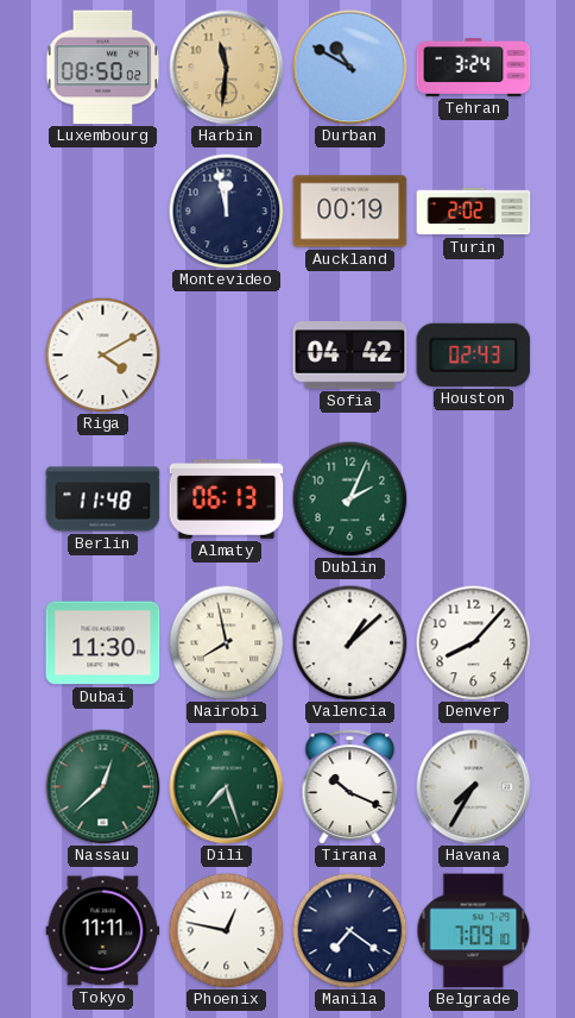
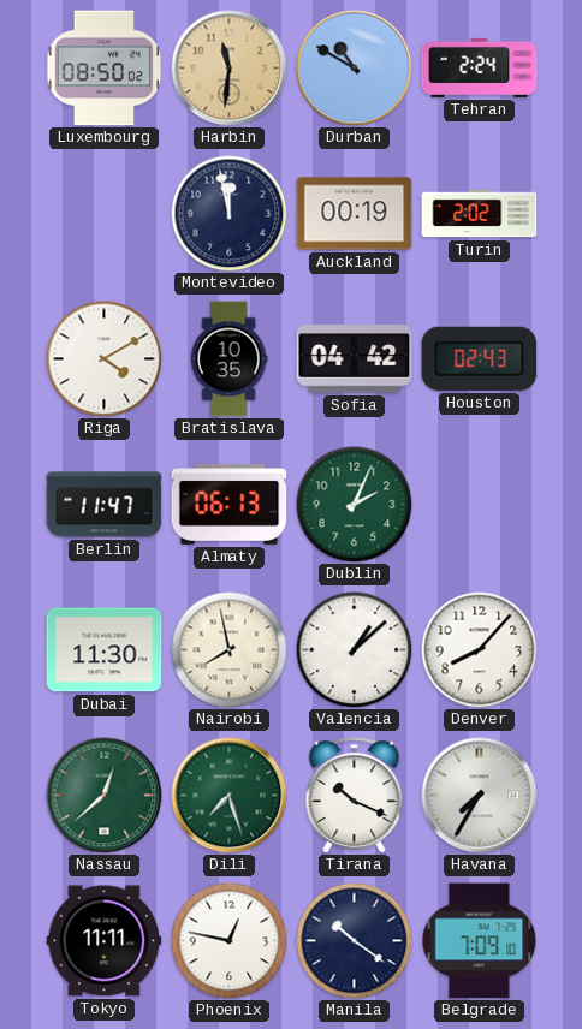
Tehran: 3:24 -> 2:24
Bratislava: none -> 10:35
Berlin: 11:48 -> 11:47
Manila: 7:21 -> 10:21
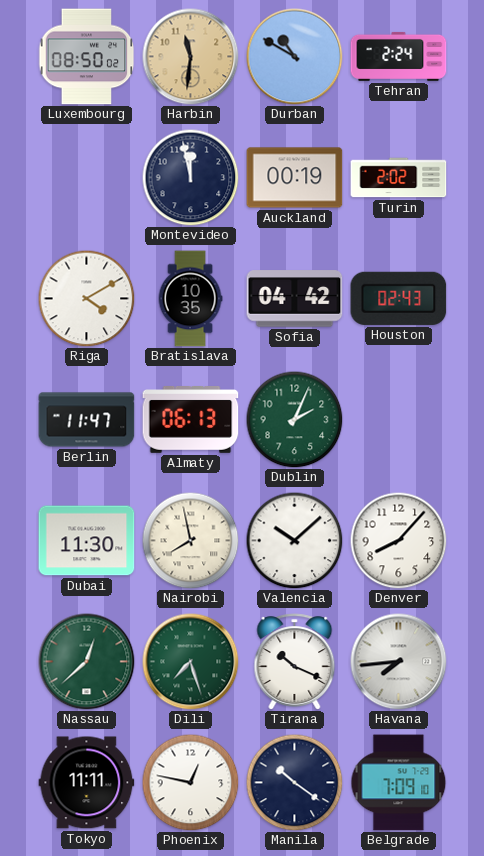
Valencia: 1:08 -> 10:08
Havana: 7:35 -> 7:44
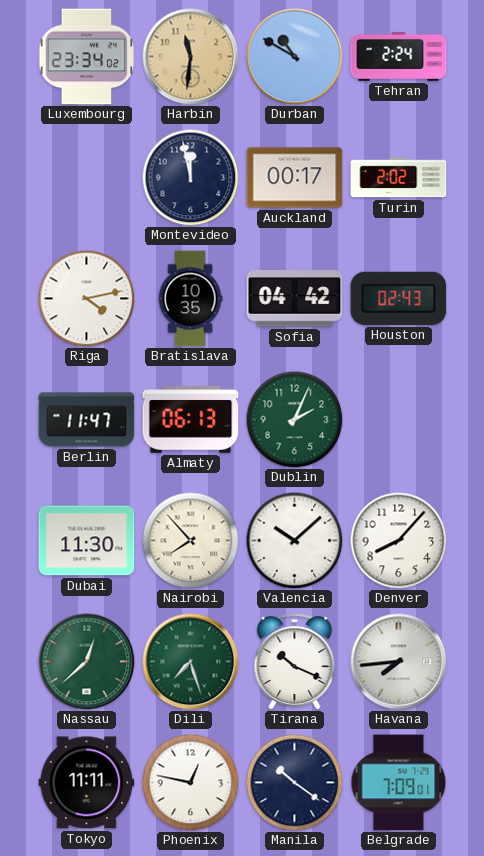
Luxembourg: 08:50 -> 23:34
Auckland: 00:19 -> 00:17
Riga: 4:10 -> 4:13
Nairobi: 7:58 -> 7:53
Belgrade: 7:09:10 -> 7:09:01
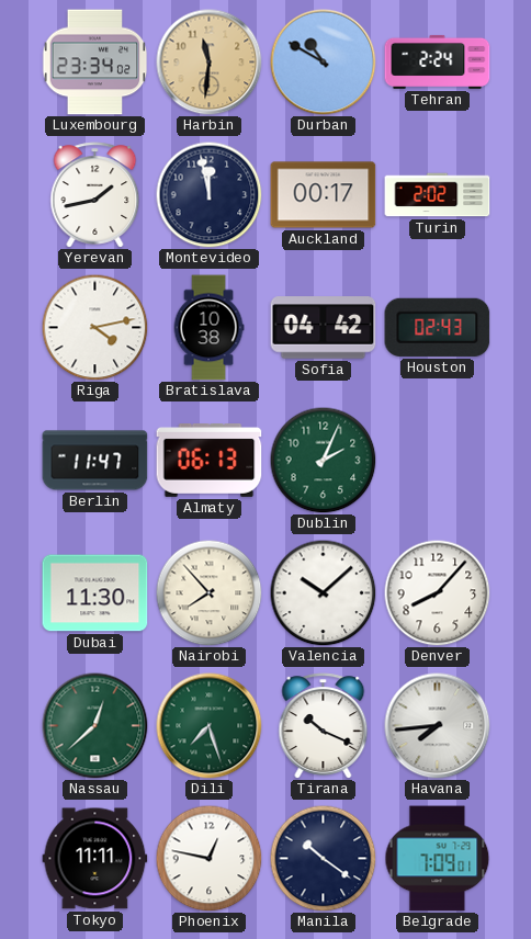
Yerevan: none -> 1:43
Bratislava: 10:35 -> 10:38
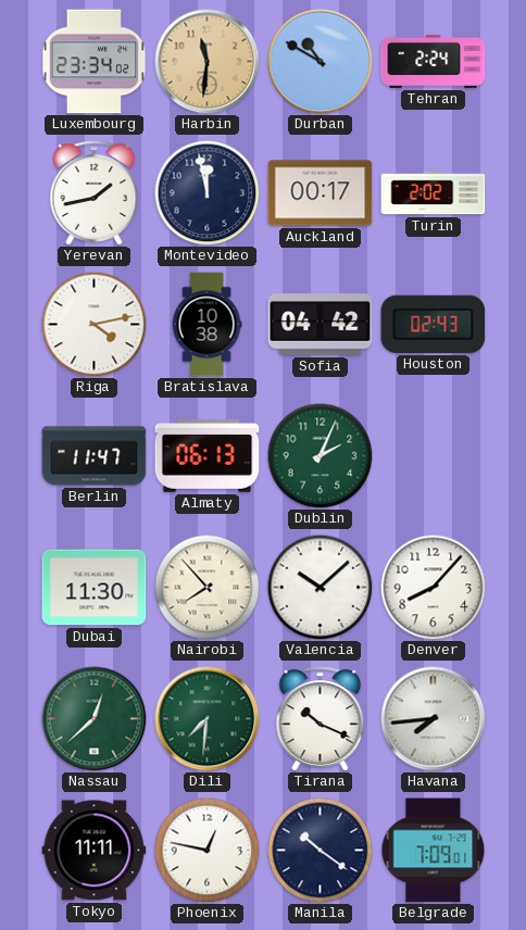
Dili: 7:27 -> 7:31
